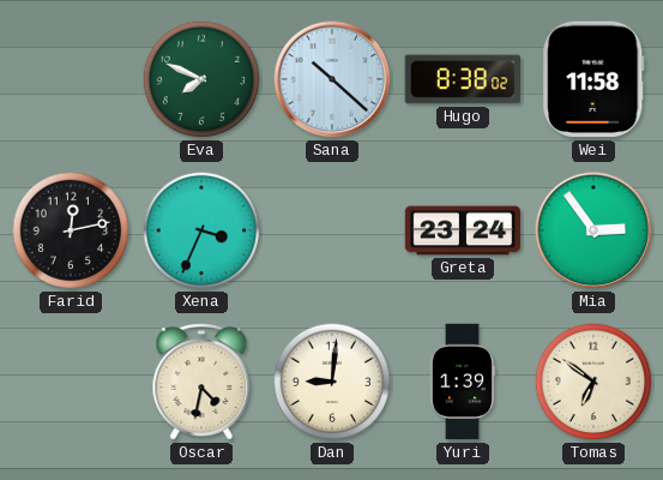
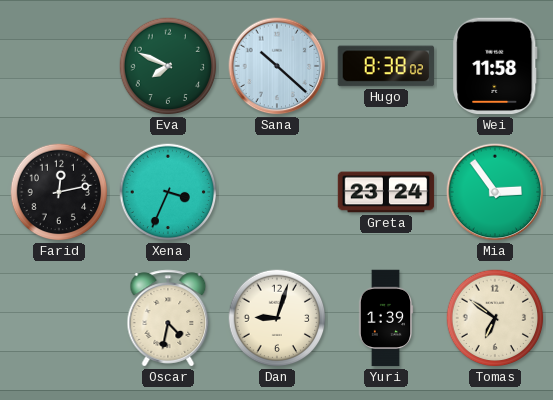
Dan: 9:01 -> 9:03
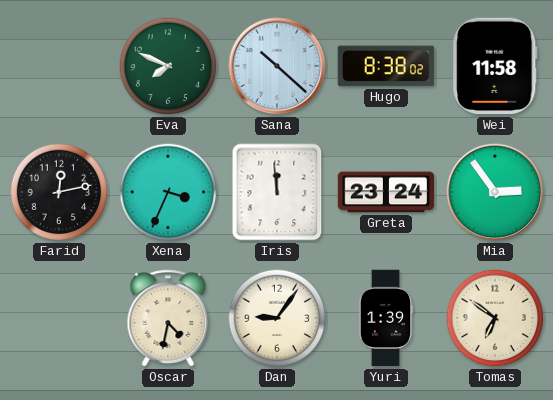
Iris: none -> 11:59
Dan: 9:03 -> 9:06
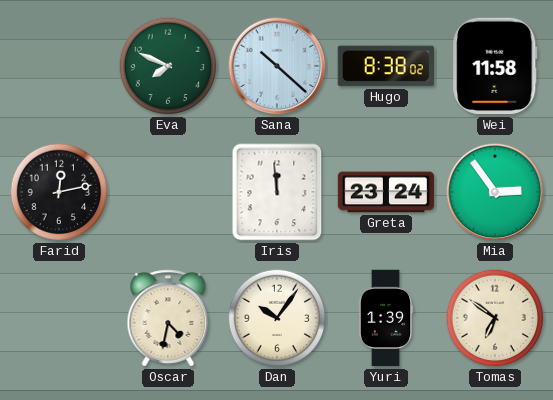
Xena: 3:34 -> none
Dan: 9:06 -> 10:06
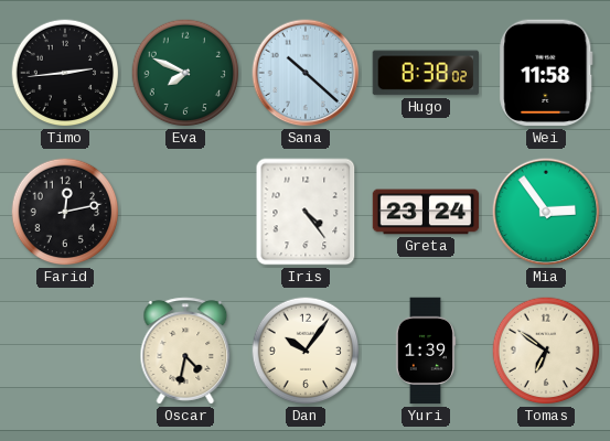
Timo: none -> 2:44
Iris: 11:59 -> 4:24
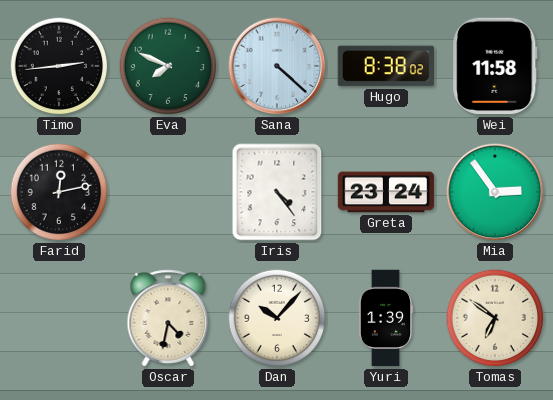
Sana: 10:22 -> 4:22
Dan: 10:06 -> 10:07
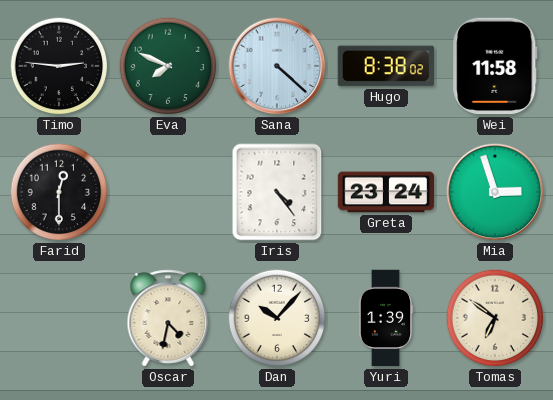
Timo: 2:44 -> 2:46
Farid: 12:13 -> 12:30
Mia: 2:54 -> 2:57
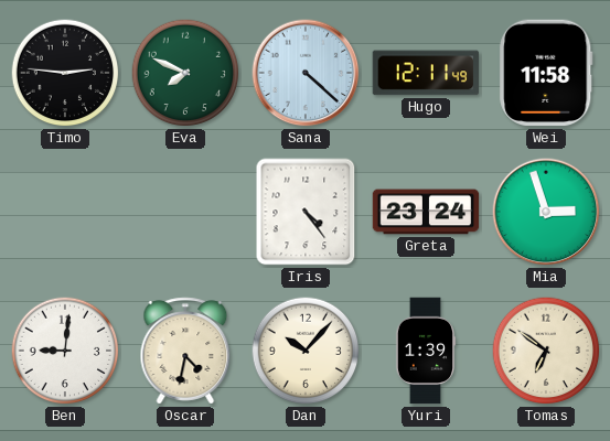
Hugo: 8:38 -> 12:11
Farid: 12:30 -> none
Ben: none -> 9:01
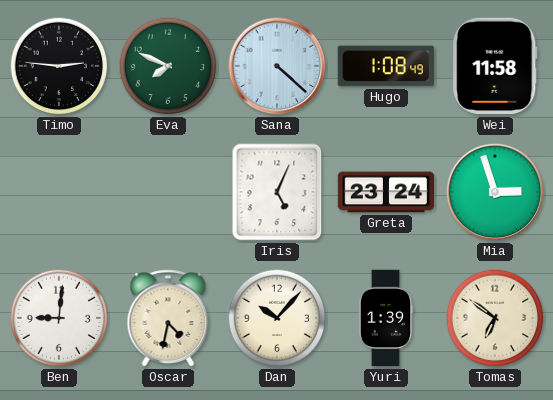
Hugo: 12:11 -> 1:08
Iris: 4:24 -> 5:04
